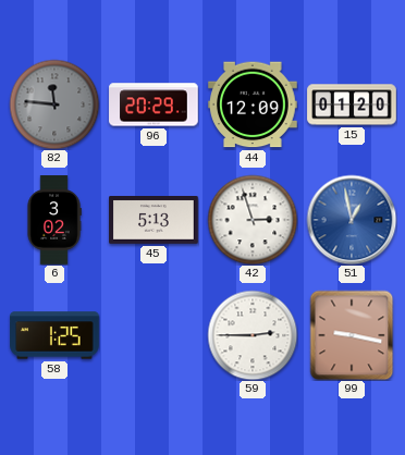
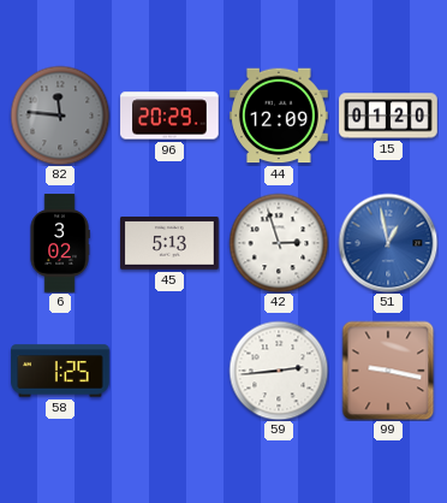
59: 2:45 -> 2:44
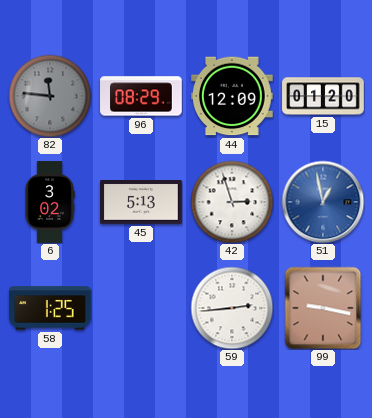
96: 20:29 -> 08:29
